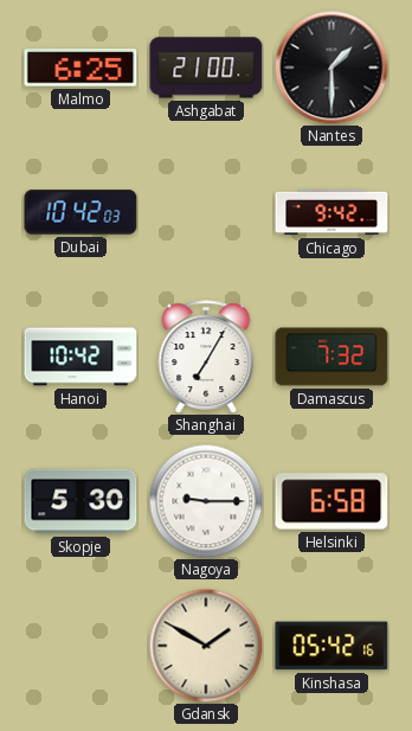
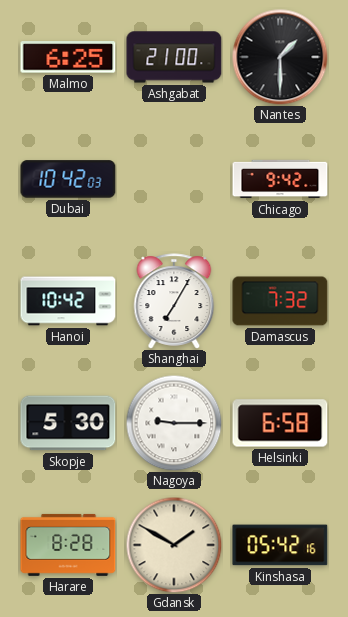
Harare: none -> 8:28
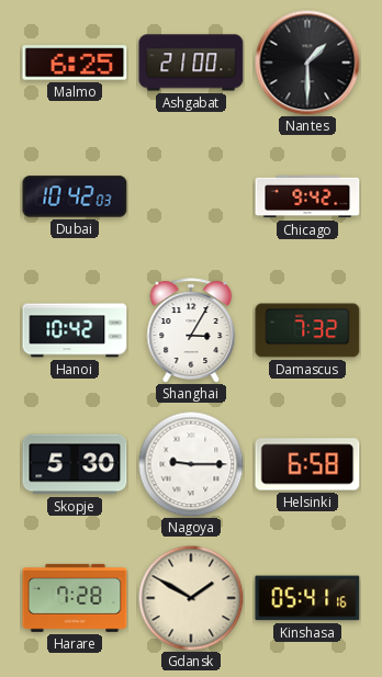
Shanghai: 7:05 -> 3:05
Harare: 8:28 -> 7:28
Kinshasa: 05:42 -> 05:41
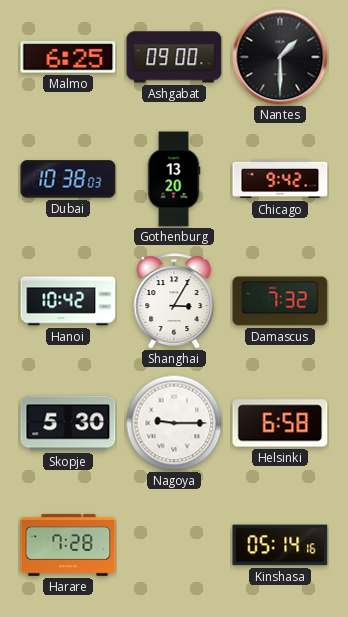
Ashgabat: 21:00 -> 09:00
Dubai: 10:42 -> 10:38
Gothenburg: none -> 13:20
Gdansk: 1:50 -> none
Kinshasa: 05:41 -> 05:14
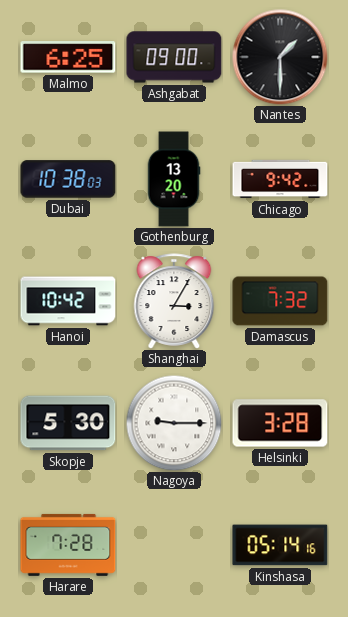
Helsinki: 6:58 -> 3:28
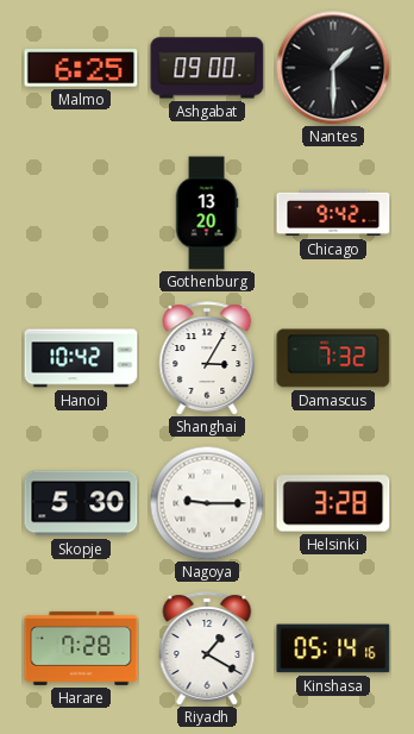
Dubai: 10:38 -> none
Riyadh: none -> 1:20
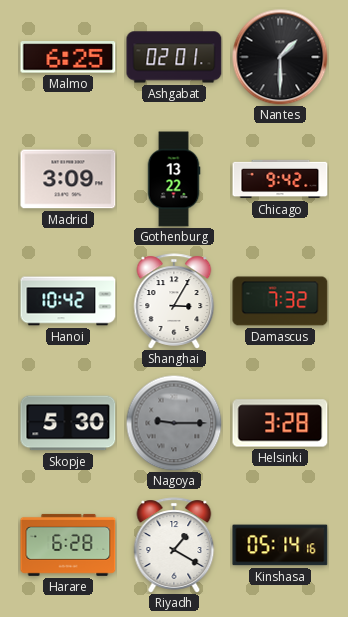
Ashgabat: 09:00 -> 02:01
Madrid: none -> 3:09
Gothenburg: 13:20 -> 13:22
Nagoya dial: white -> grey
Harare: 7:28 -> 6:28
